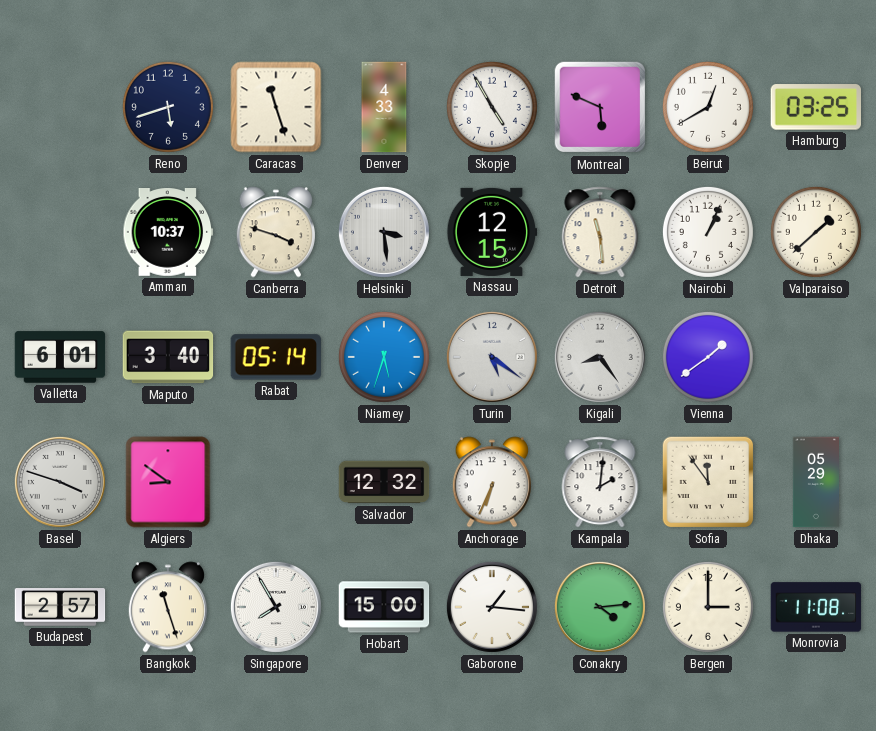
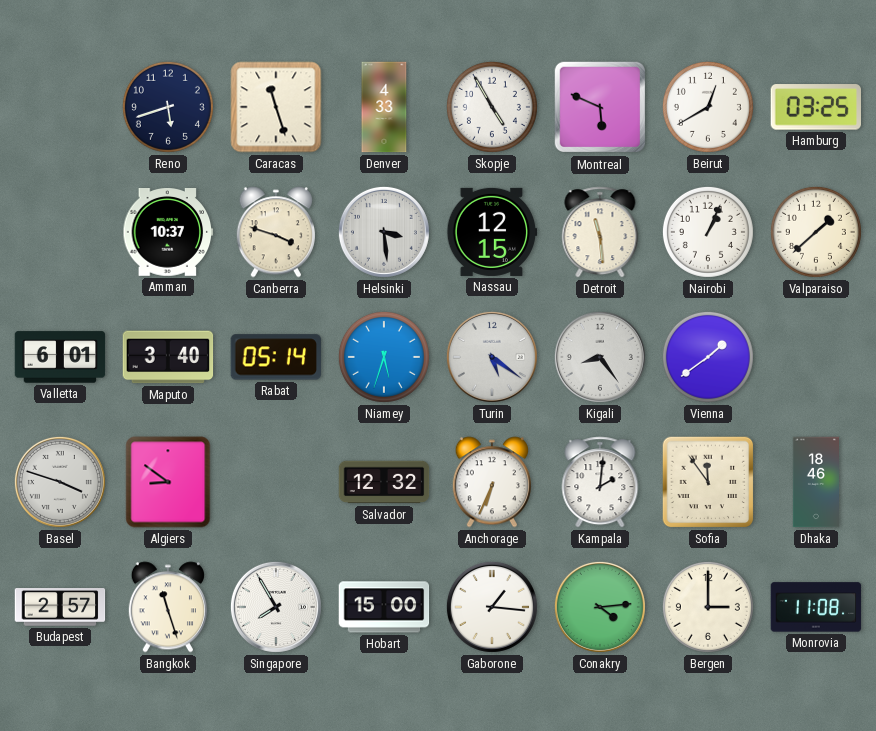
Dhaka: 05:29 -> 18:46
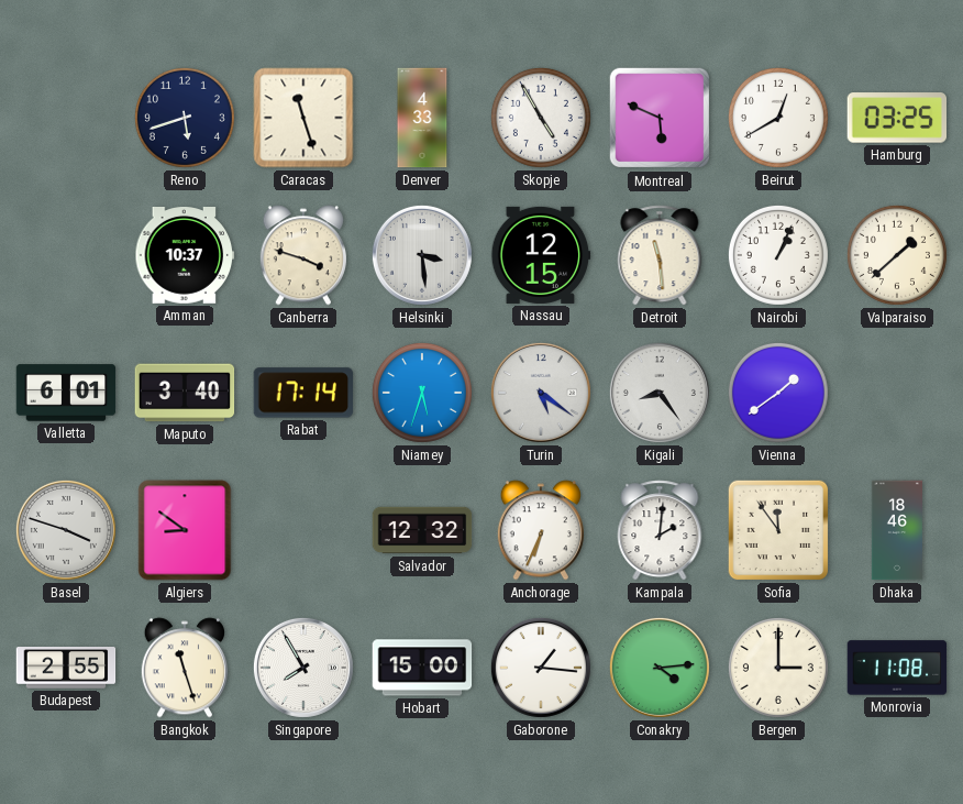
Rabat: 05:14 -> 17:14
Budapest: 2:57 -> 2:55
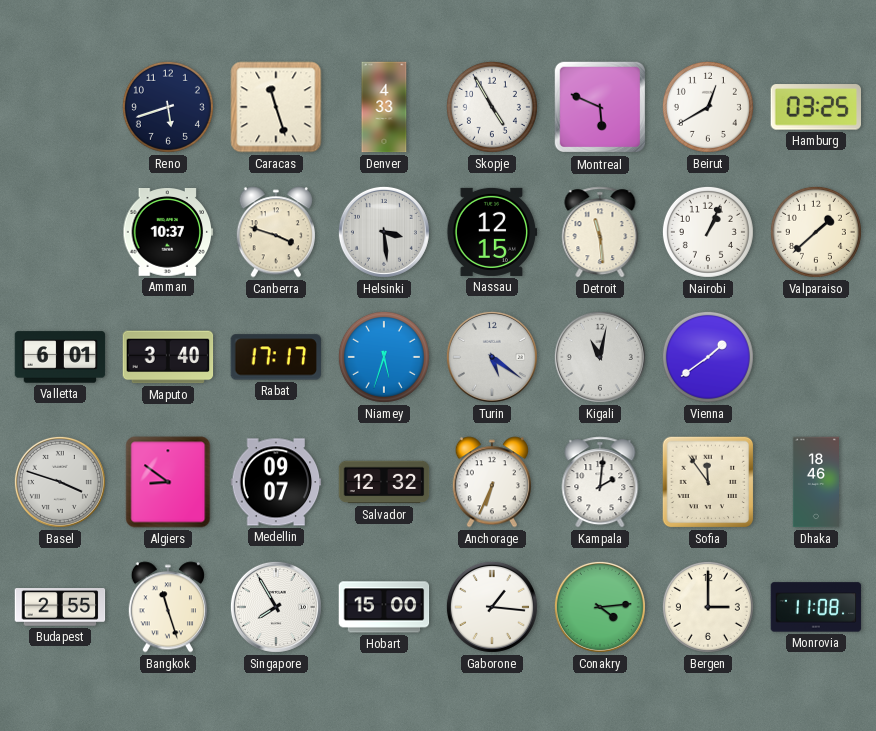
Rabat: 17:14 -> 17:17
Kigali: 8:24 -> 11:02
Medellin: none -> 09:07
